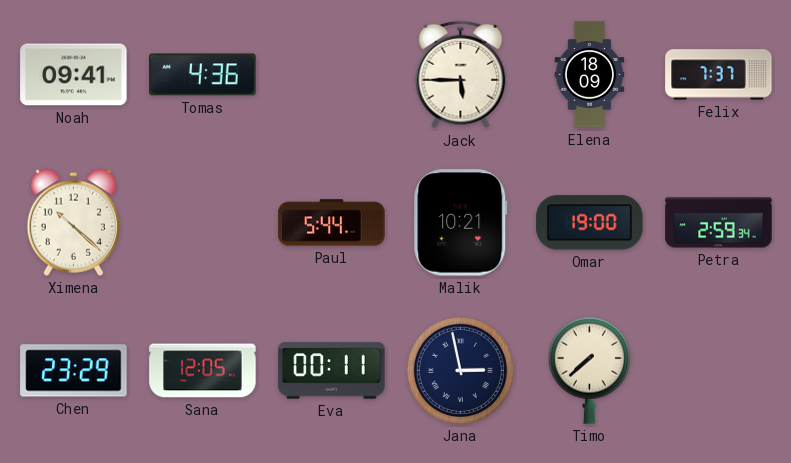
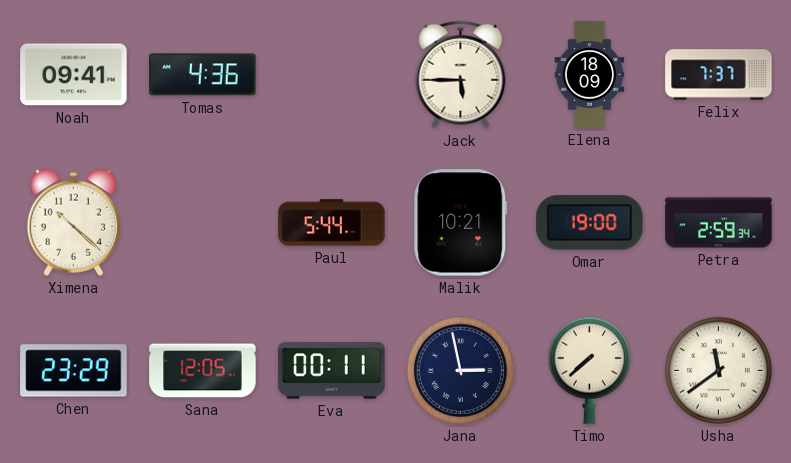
Usha: none -> 11:39
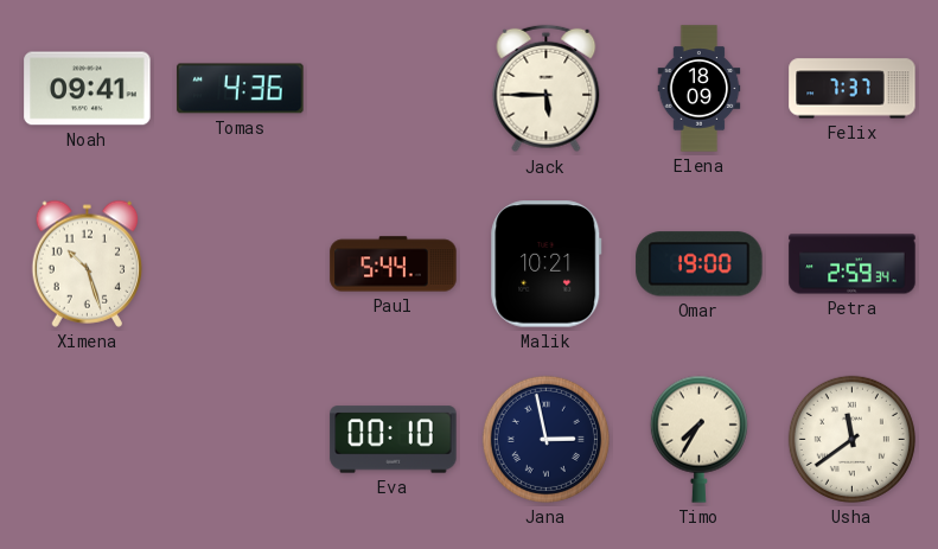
Ximena: 10:22 -> 10:27
Chen: 23:29 -> none
Sana: 12:05 -> none
Eva: 00:11 -> 00:10
Timo: 7:38 -> 7:35
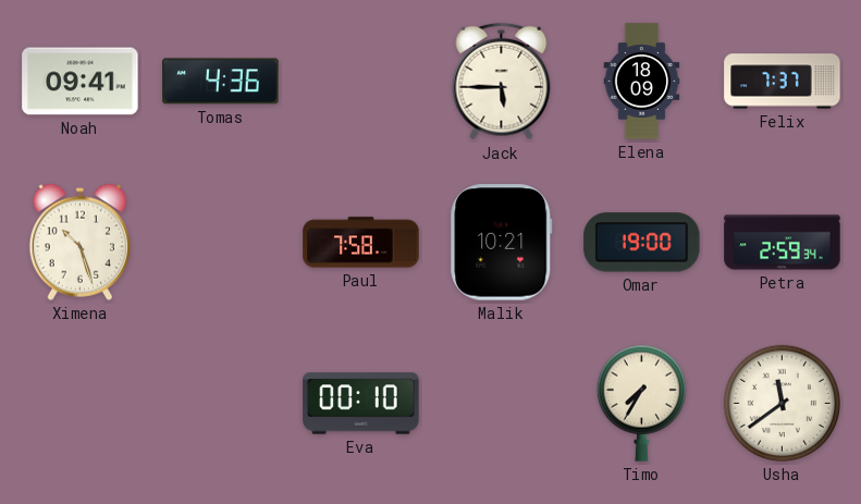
Paul: 5:44 -> 7:58
Jana: 2:58 -> none
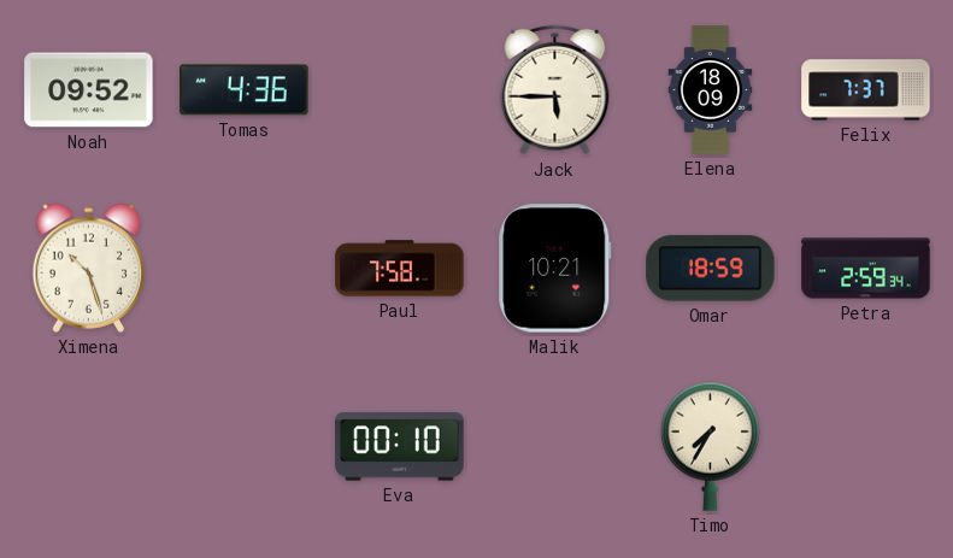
Noah: 09:41 -> 09:52
Omar: 19:00 -> 18:59
Usha: 11:39 -> none
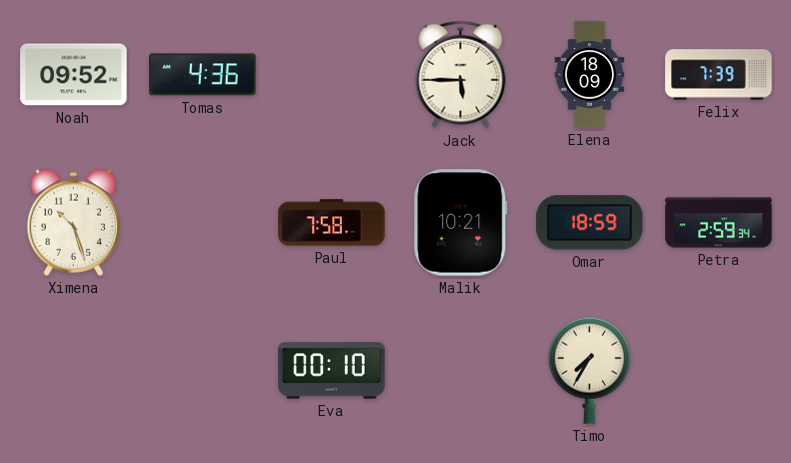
Felix: 7:37 -> 7:39
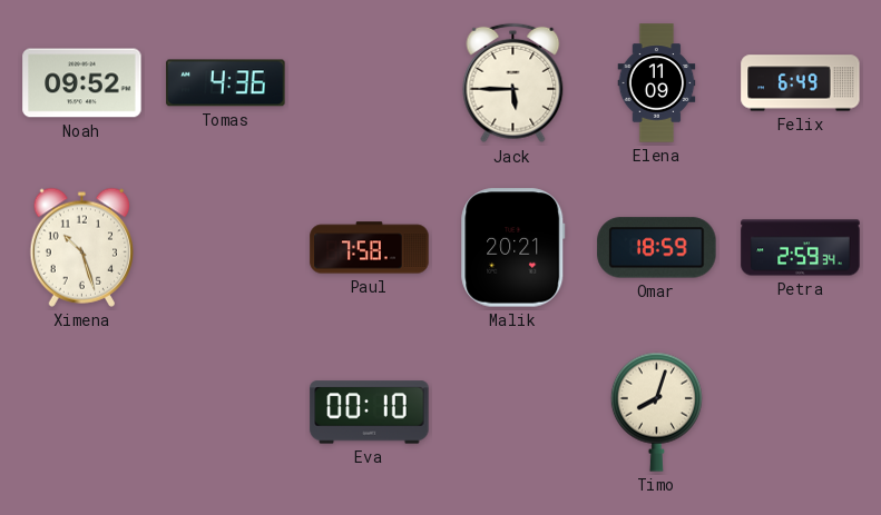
Elena: 18:09 -> 11:09
Felix: 7:39 -> 6:49
Malik: 10:21 -> 20:21
Timo: 7:35 -> 8:03
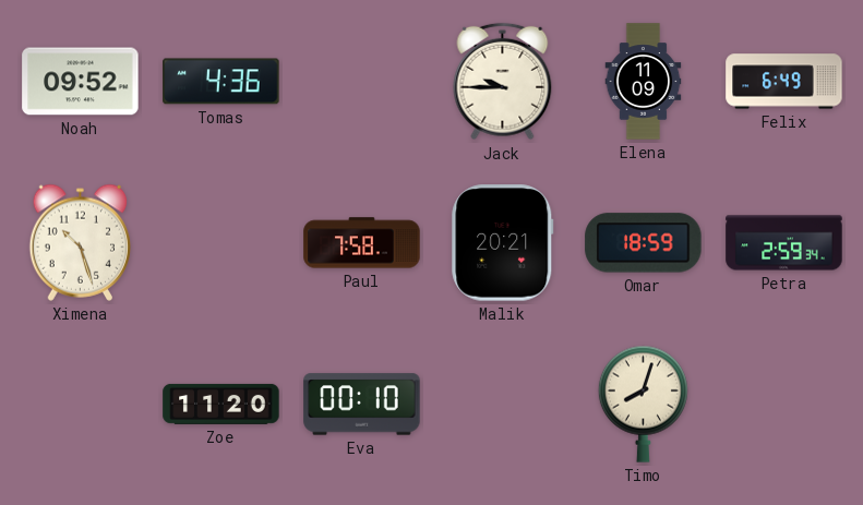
Jack: 5:45 -> 9:45
Zoe: none -> 11:20
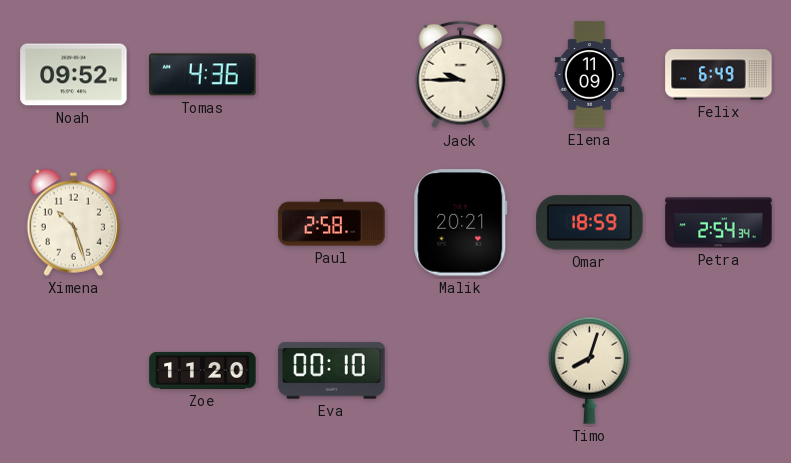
Paul: 7:58 -> 2:58
Petra: 2:59 -> 2:54
